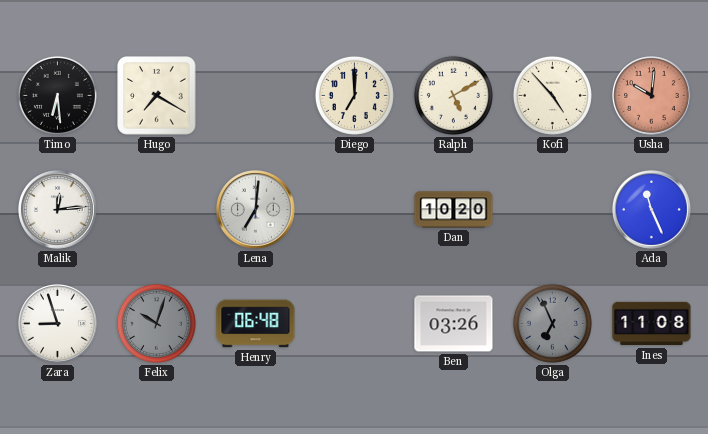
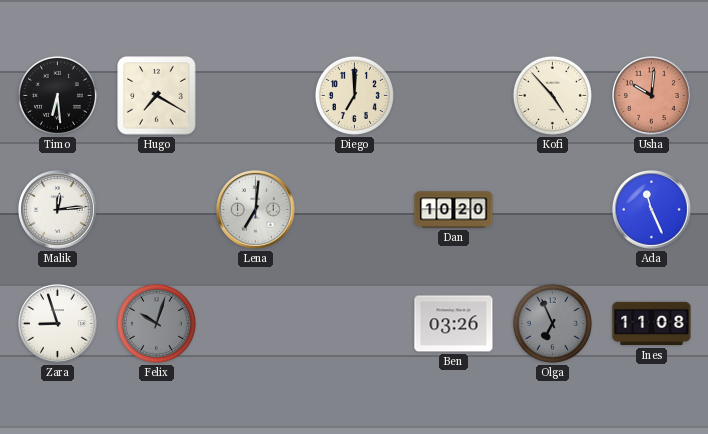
Ralph: 5:10 -> none
Henry: 06:48 -> none
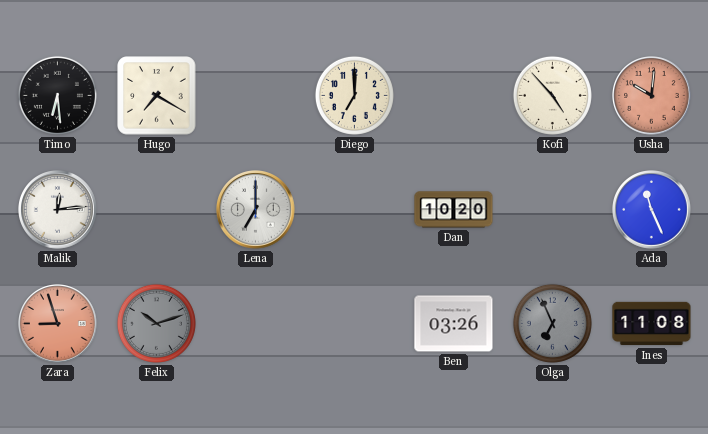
Lena: 7:01 -> 7:00
Zara dial: white -> salmon
Felix: 10:03 -> 10:12
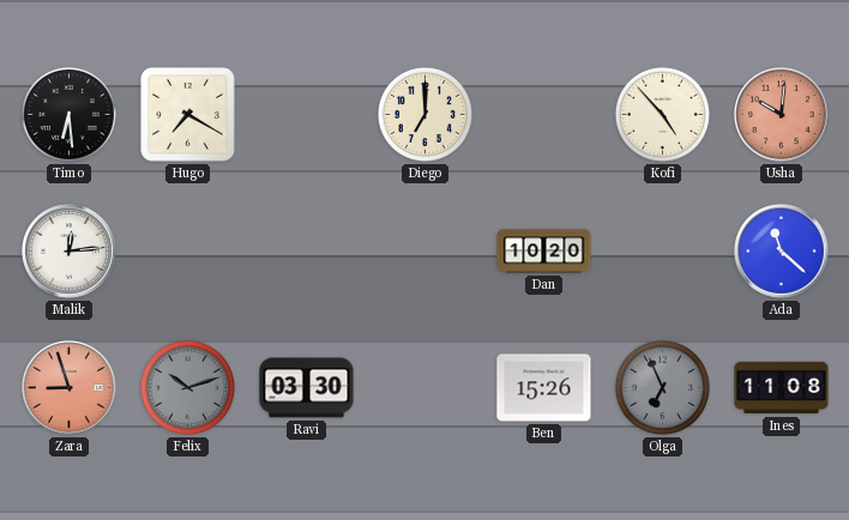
Lena: 7:00 -> none
Ada: 11:26 -> 11:22
Ravi: none -> 03:30
Ben: 03:26 -> 15:26
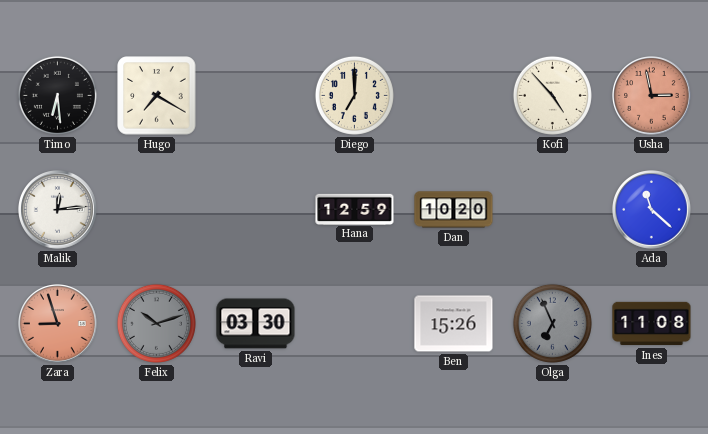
Usha: 10:01 -> 2:58
Hana: none -> 12:59
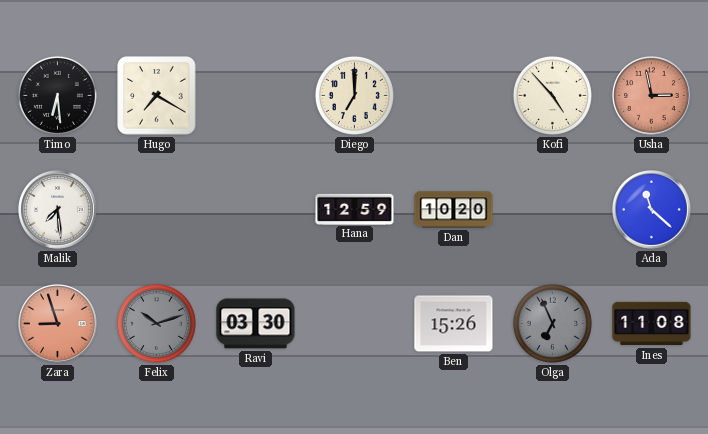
Malik: 12:14 -> 7:29
